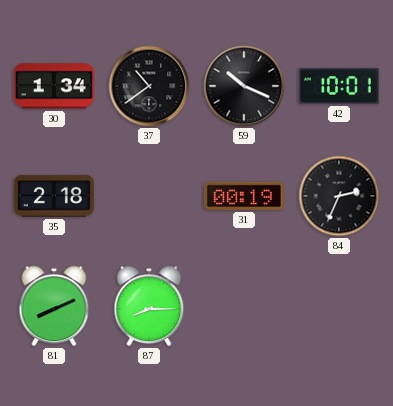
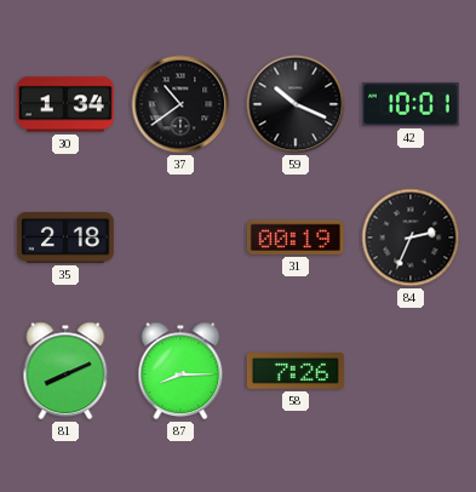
58: none -> 7:26
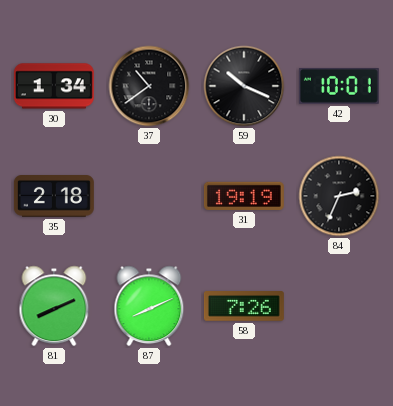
31: 00:19 -> 19:19
87: 8:15 -> 8:11
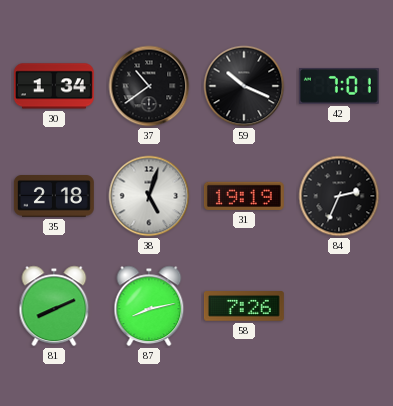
42: 10:01 -> 7:01
38: none -> 5:03
87: 8:11 -> 8:13
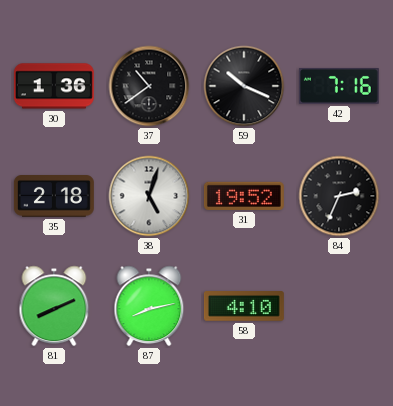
30: 1:34 -> 1:36
42: 7:01 -> 7:16
31: 19:19 -> 19:52
58: 7:26 -> 4:10
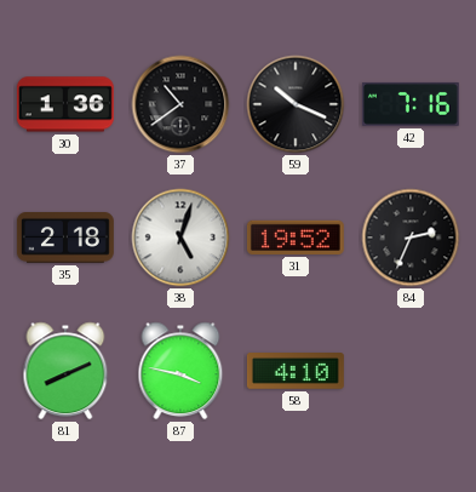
87: 8:13 -> 3:47
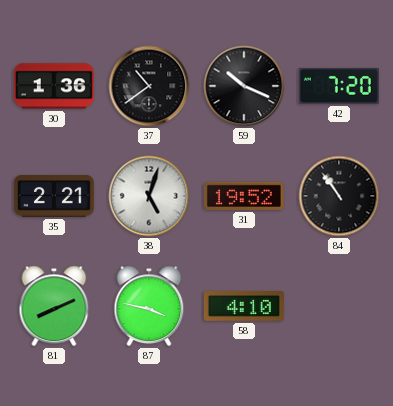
42: 7:16 -> 7:20
35: 2:18 -> 2:21
84: 2:34 -> 10:54
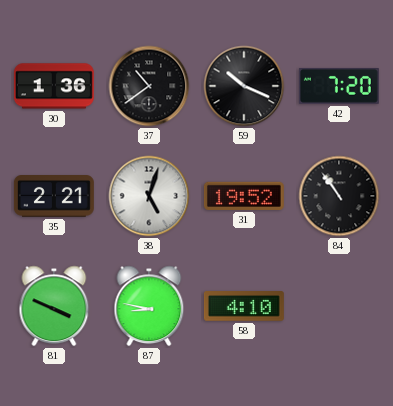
81: 8:11 -> 3:49
87: 3:47 -> 8:47
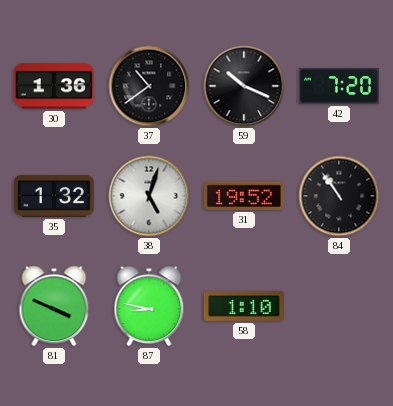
35: 2:21 -> 1:32
58: 4:10 -> 1:10
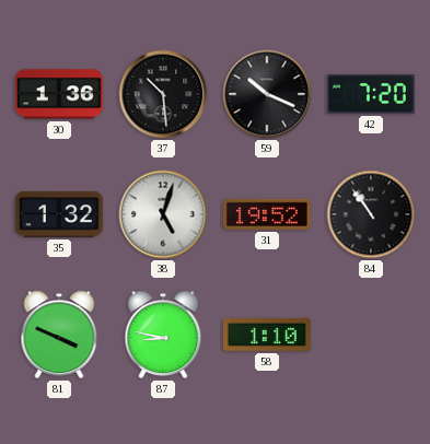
37: 10:39 -> 10:29
